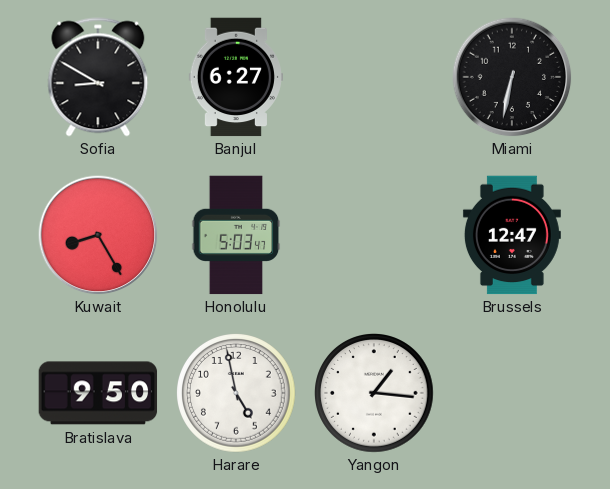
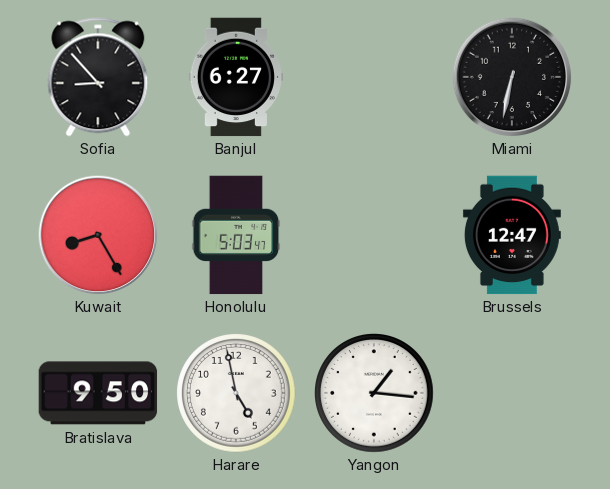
Sofia: 8:50 -> 8:53
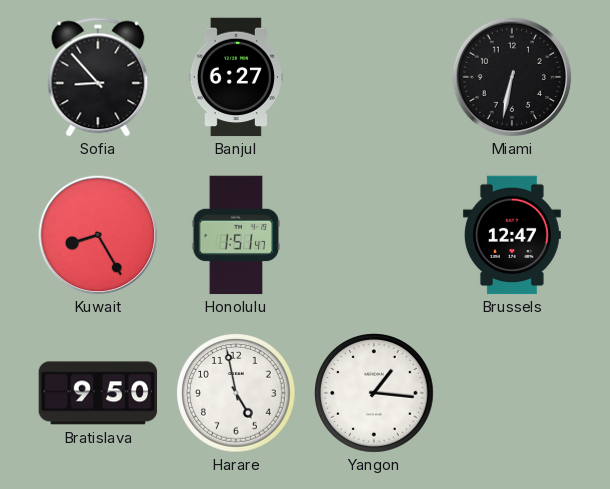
Honolulu: 5:03 -> 1:51
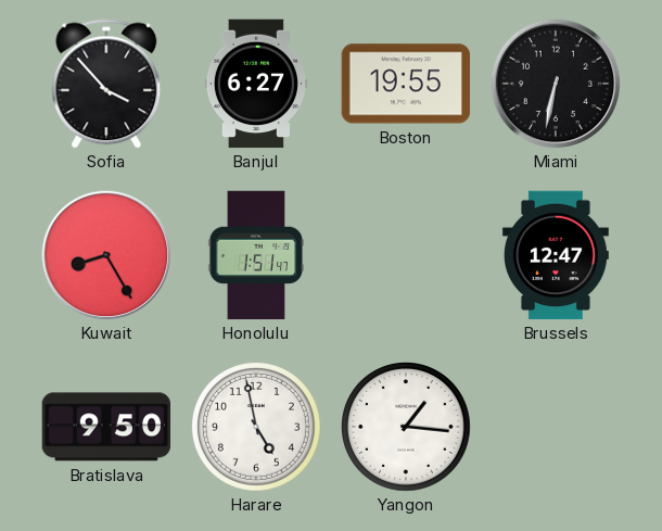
Sofia: 8:53 -> 3:53
Boston: none -> 19:55
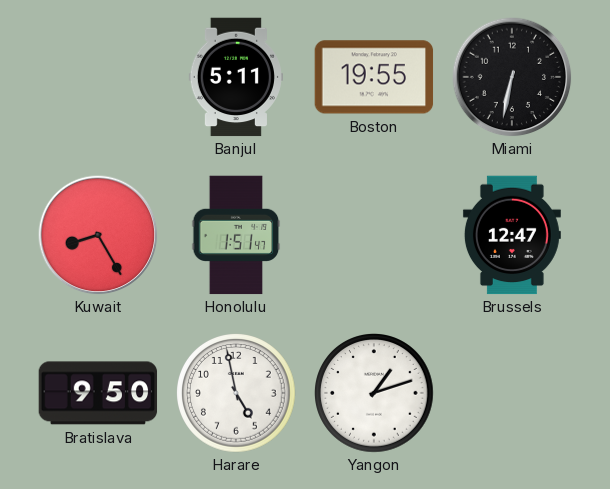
Sofia: 3:53 -> none
Banjul: 6:27 -> 5:11
Yangon: 1:16 -> 1:12
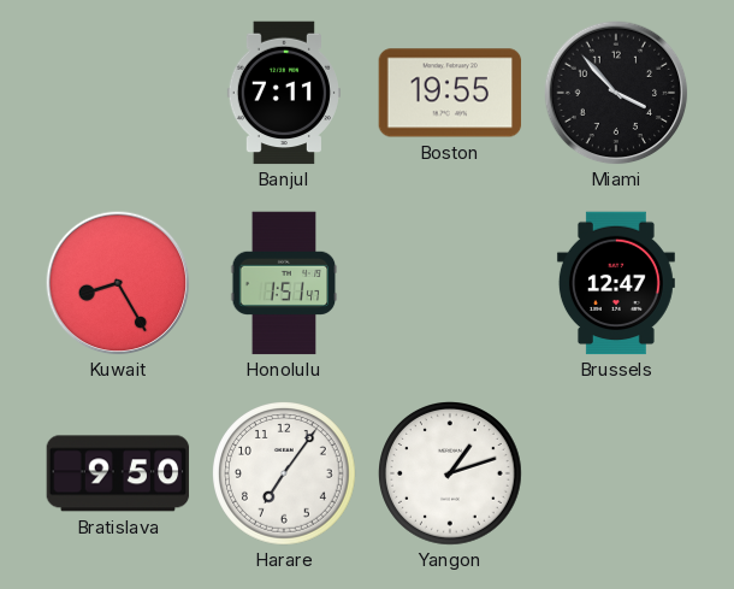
Banjul: 5:11 -> 7:11
Miami: 6:32 -> 3:53
Harare: 4:58 -> 7:06
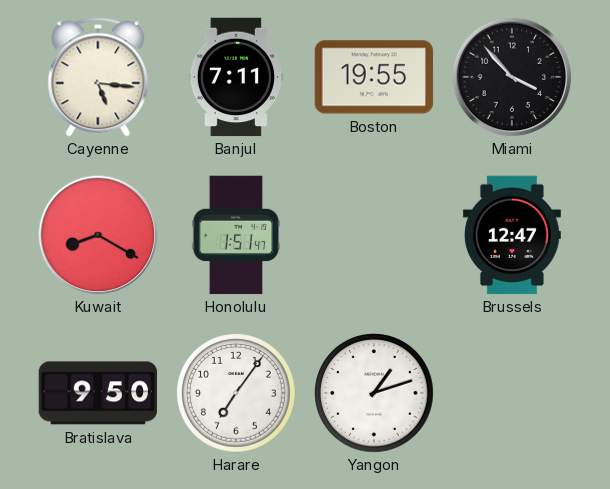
Cayenne: none -> 5:16
Kuwait: 8:25 -> 8:20
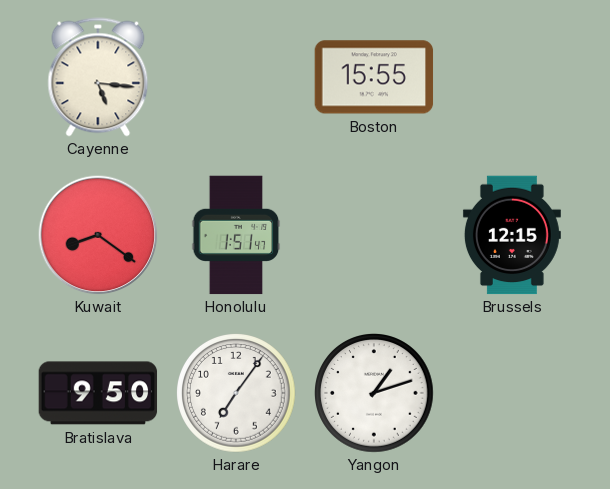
Banjul: 7:11 -> none
Boston: 19:55 -> 15:55
Miami: 3:53 -> none
Kuwait: 8:20 -> 8:21
Brussels: 12:47 -> 12:15
